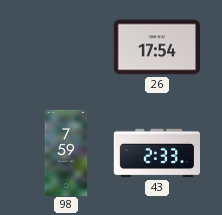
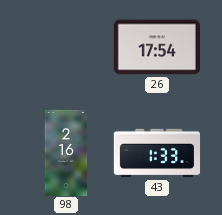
98: 7:59 -> 2:16
43: 2:33 -> 1:33
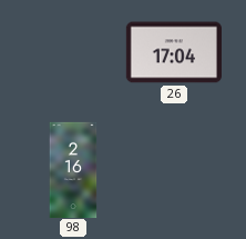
26: 17:54 -> 17:04
43: 1:33 -> none
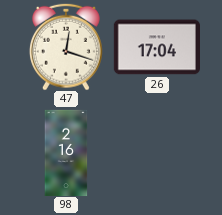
47: none -> 12:18
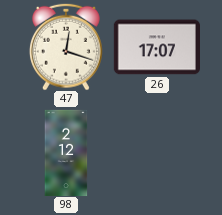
26: 17:04 -> 17:07
98: 2:16 -> 2:12
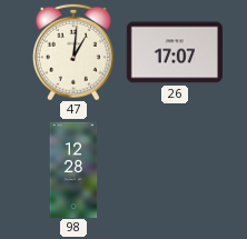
47: 12:18 -> 1:01
98: 2:12 -> 12:28
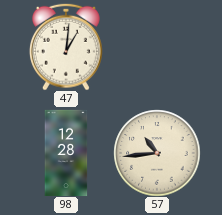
26: 17:07 -> none
57: none -> 10:44
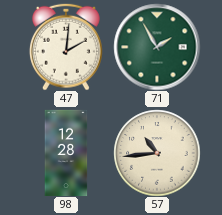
47: 1:01 -> 2:01
71: none -> 1:55
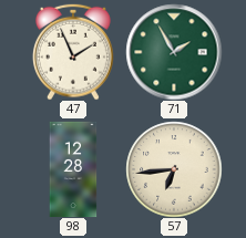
47: 2:01 -> 1:56
57: 10:44 -> 6:44
